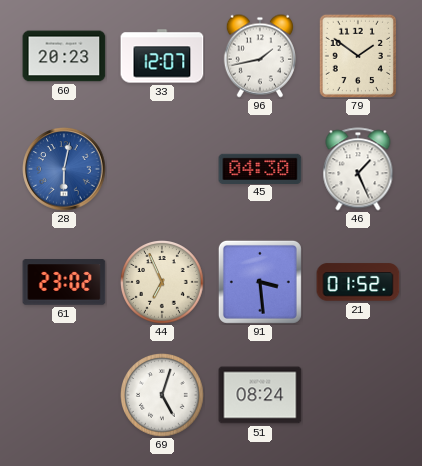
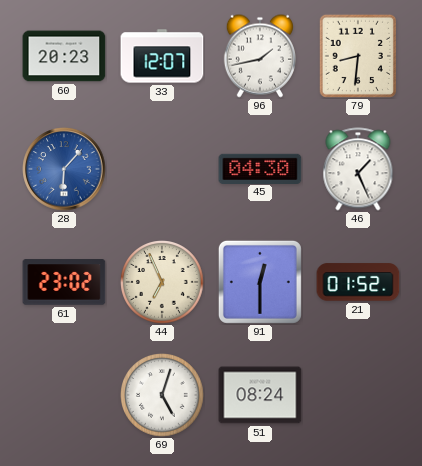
79: 1:51 -> 8:31
28: 6:02 -> 6:07
91: 3:29 -> 12:30
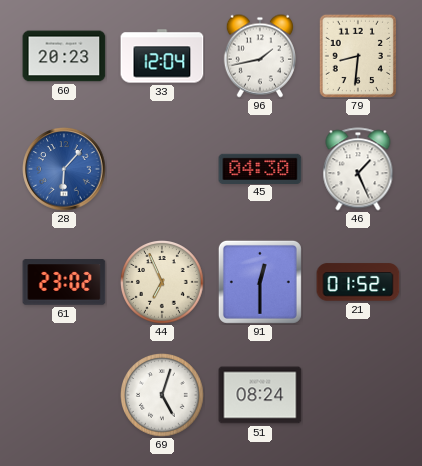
33: 12:07 -> 12:04
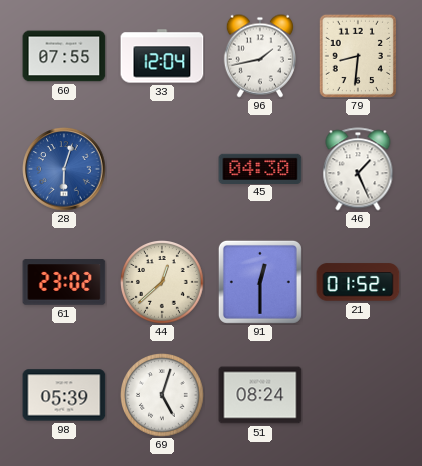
60: 20:23 -> 07:55
28: 6:07 -> 6:03
44: 6:56 -> 12:38
98: none -> 05:39
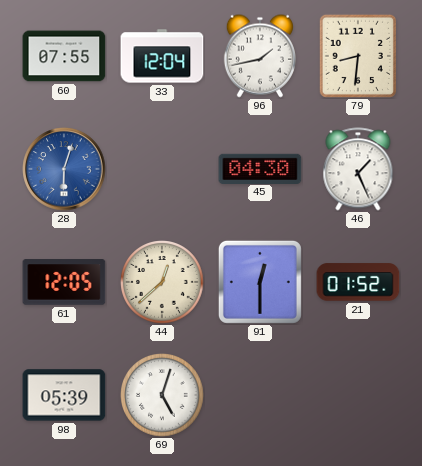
61: 23:02 -> 12:05
51: 08:24 -> none
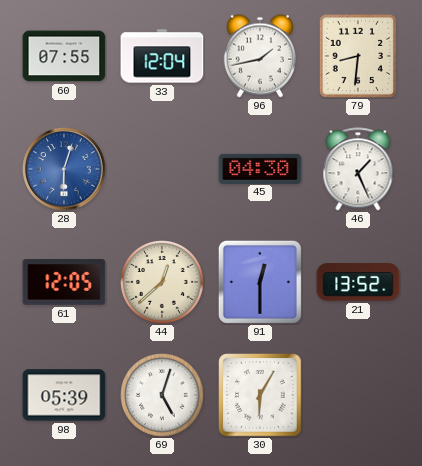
21: 01:52 -> 13:52
30: none -> 6:05
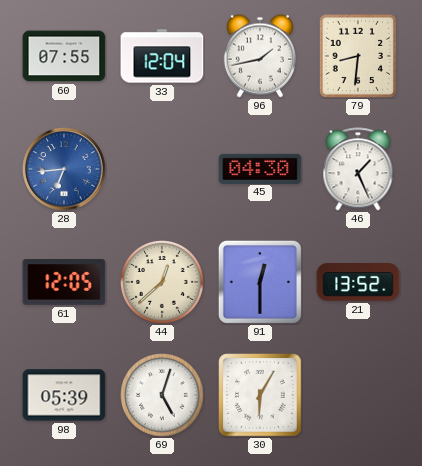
28: 6:03 -> 6:44
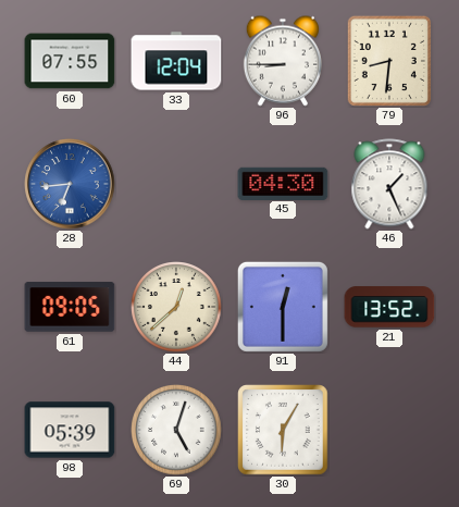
96: 1:43 -> 8:45
61: 12:05 -> 09:05
